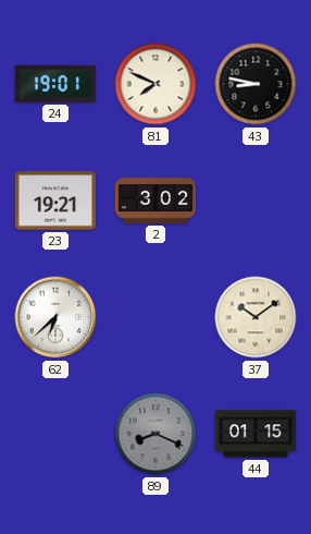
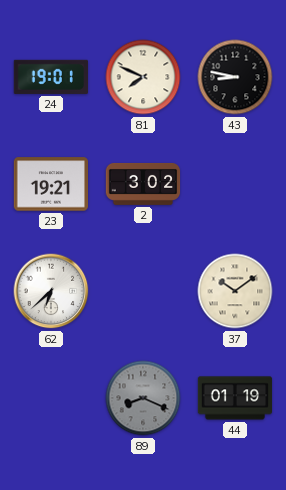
44: 01:15 -> 01:19
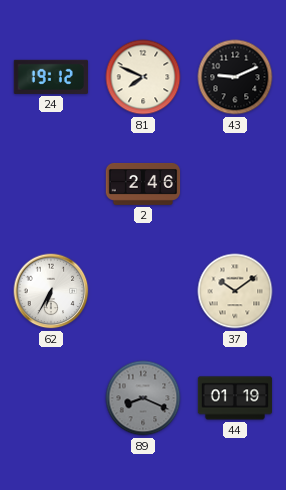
24: 19:01 -> 19:12
43: 8:47 -> 9:11
23: 19:21 -> none
2: 3:02 -> 2:46
62: 6:38 -> 6:35
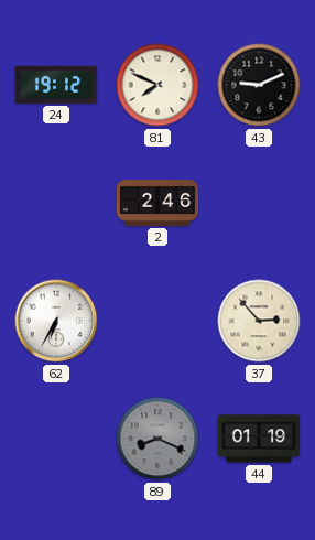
37: 10:09 -> 2:53
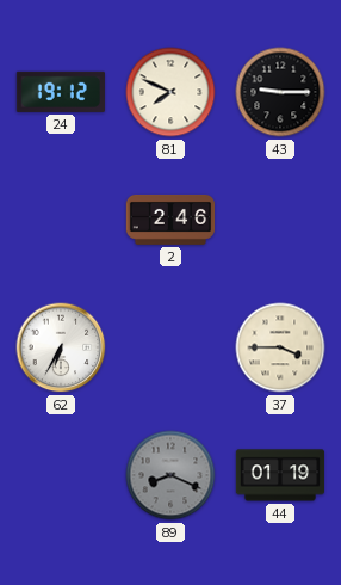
43: 9:11 -> 9:15
37: 2:53 -> 3:45
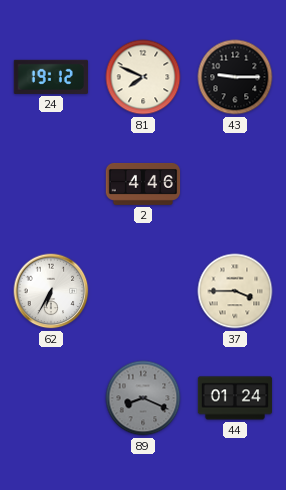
2: 2:46 -> 4:46
44: 01:19 -> 01:24
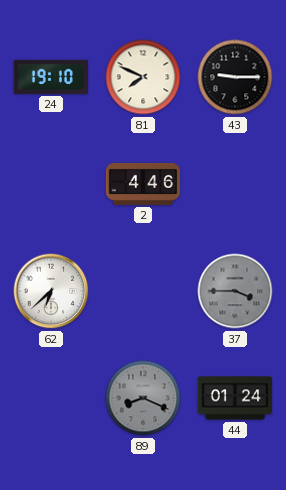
24: 19:12 -> 19:10
62: 6:35 -> 6:38
37 dial: cream -> grey
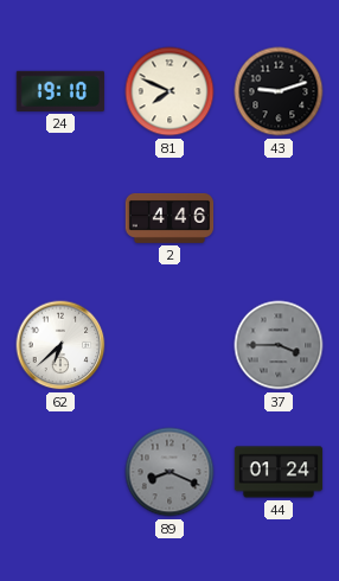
43: 9:15 -> 9:12
